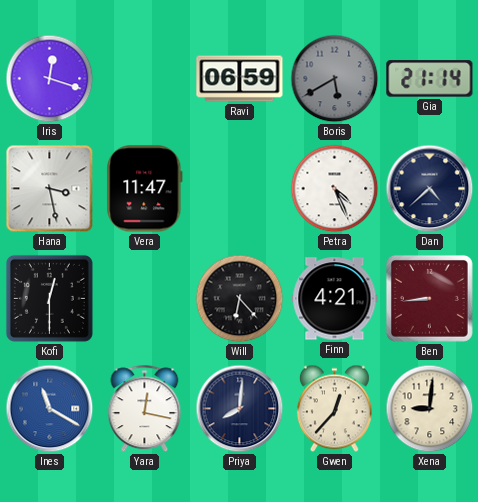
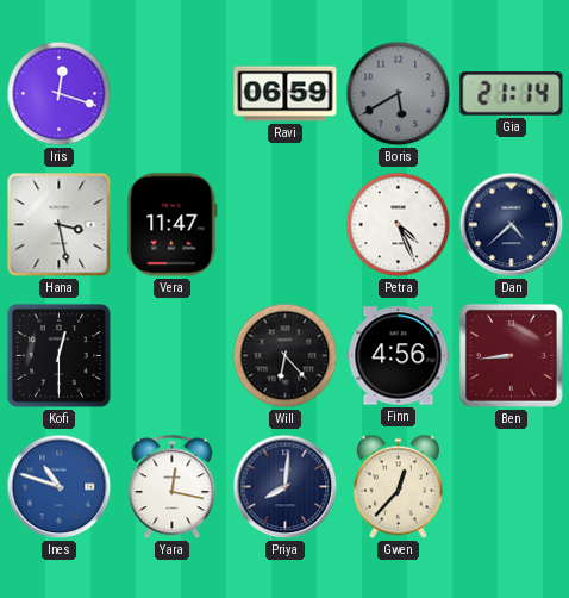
Finn: 4:21 -> 4:56
Ines: 11:20 -> 10:48
Xena: 9:01 -> none
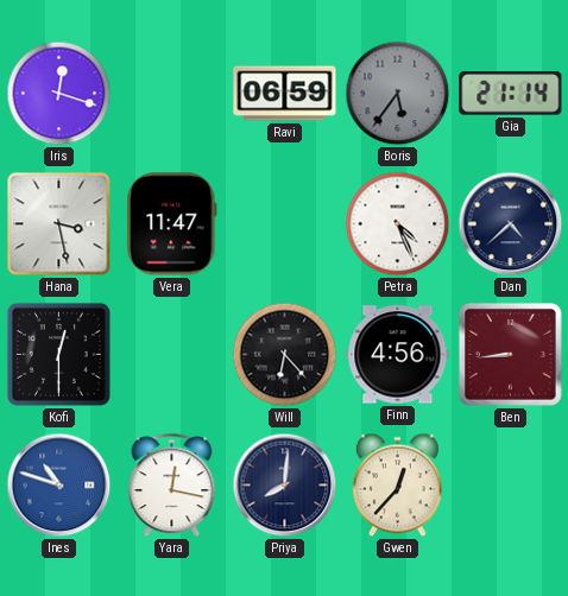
Boris: 5:40 -> 5:36
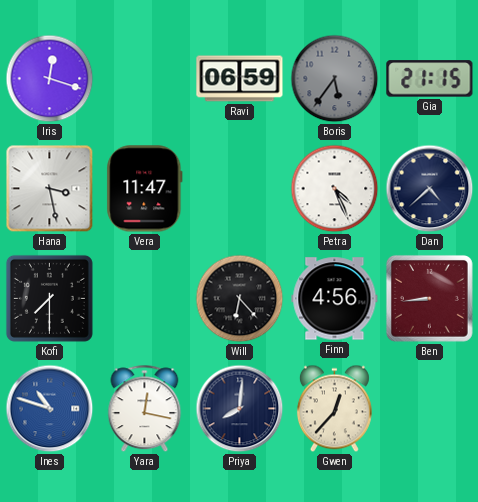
Gia: 21:14 -> 21:15
Kofi: 12:30 -> 7:30
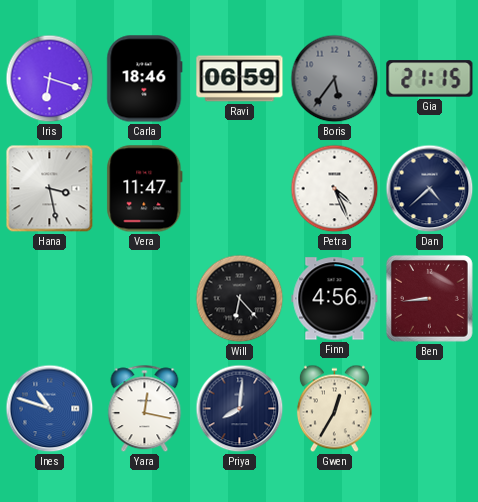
Iris: 12:18 -> 6:18
Carla: none -> 18:46
Kofi: 7:30 -> none
Gwen: 12:37 -> 12:35
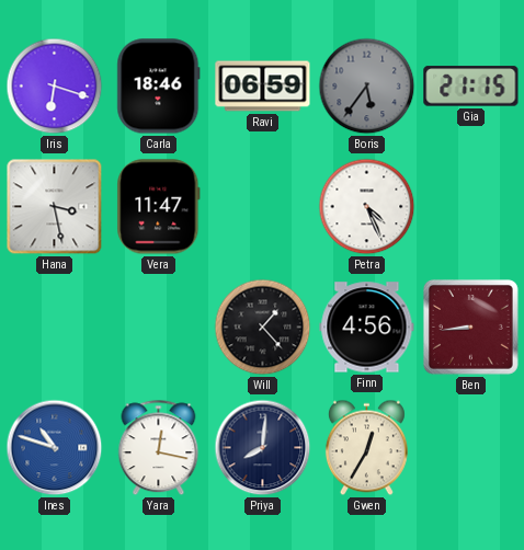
Dan: 4:38 -> none
Will: 6:23 -> 1:23
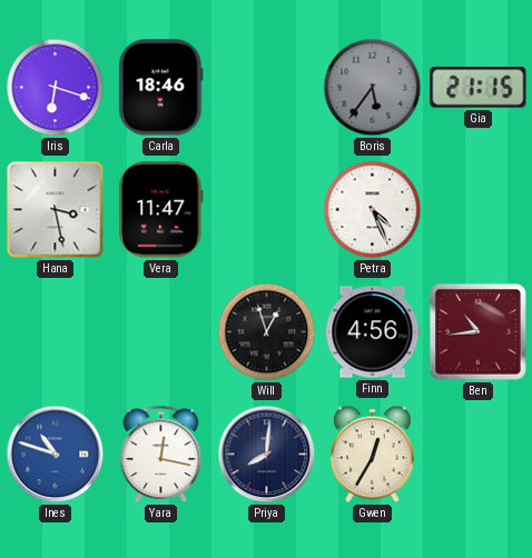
Ravi: 06:59 -> none
Will: 1:23 -> 12:57
Ben: 8:44 -> 10:44
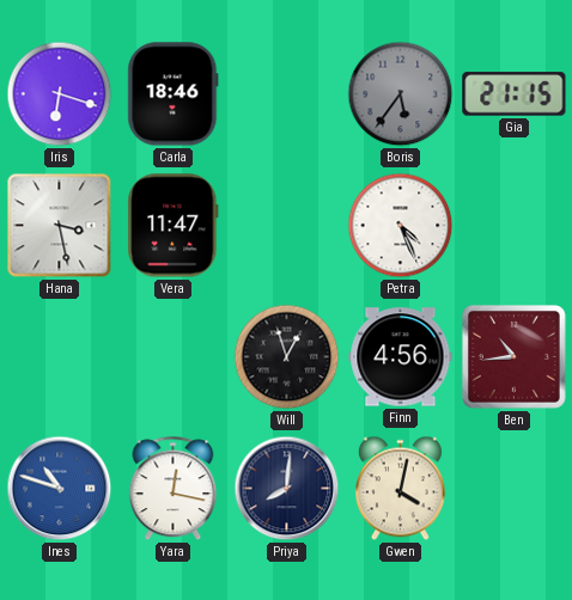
Gwen: 12:35 -> 4:02
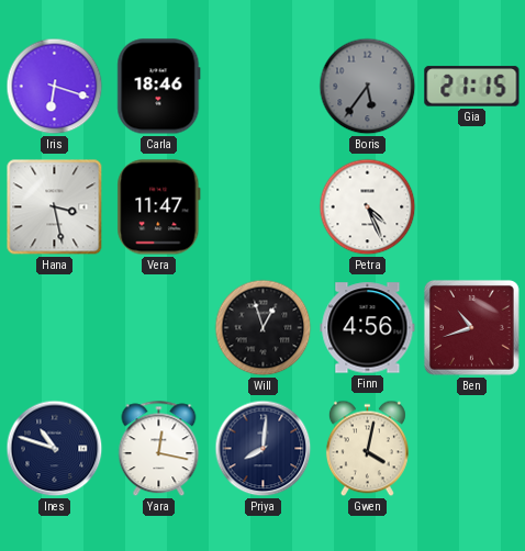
Ben: 10:44 -> 10:42
Ines dial: blue -> navy
